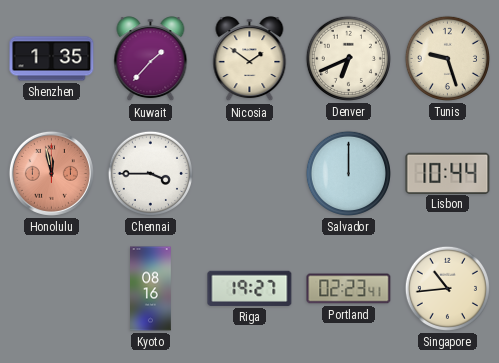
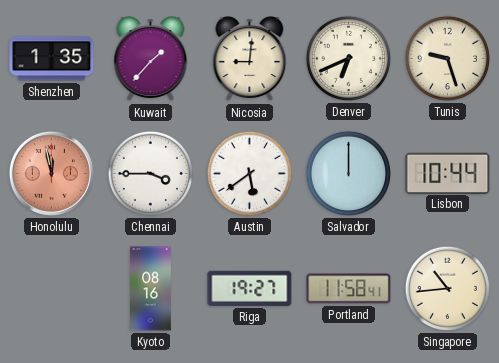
Nicosia: 1:51 -> 9:01
Austin: none -> 5:39
Portland: 02:23 -> 11:58
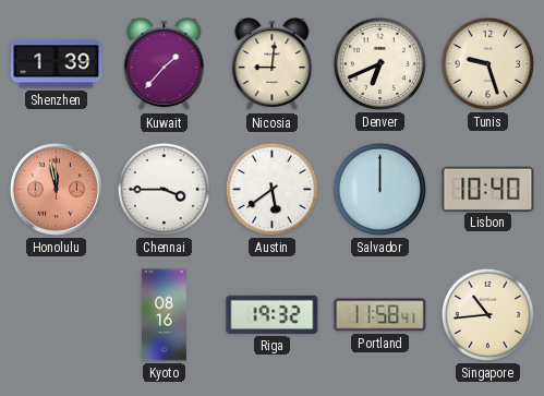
Shenzhen: 1:35 -> 1:39
Lisbon: 10:44 -> 10:40
Riga: 19:27 -> 19:32
